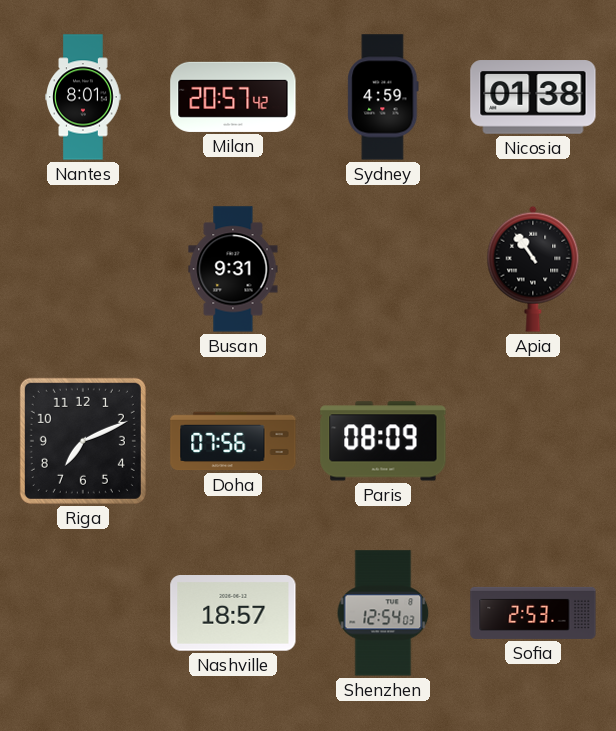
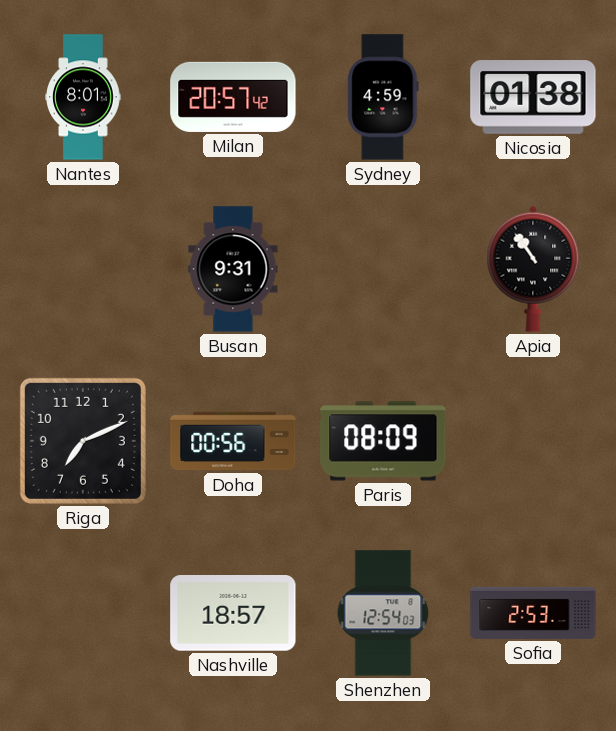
Doha: 07:56 -> 00:56
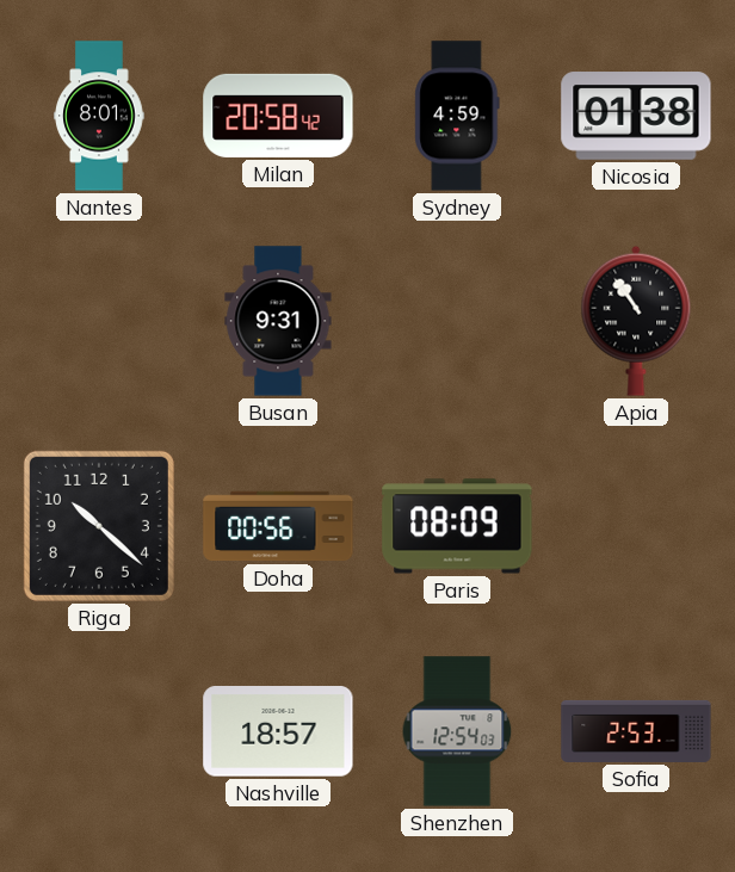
Milan: 20:57 -> 20:58
Riga: 7:11 -> 10:22
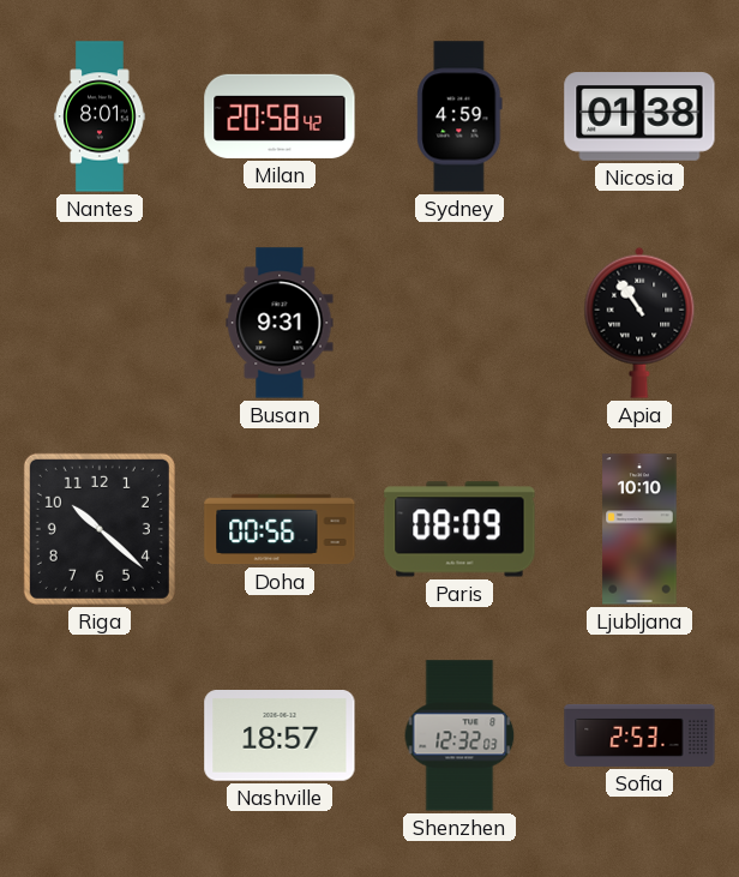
Ljubljana: none -> 10:10
Shenzhen: 12:54 -> 12:32
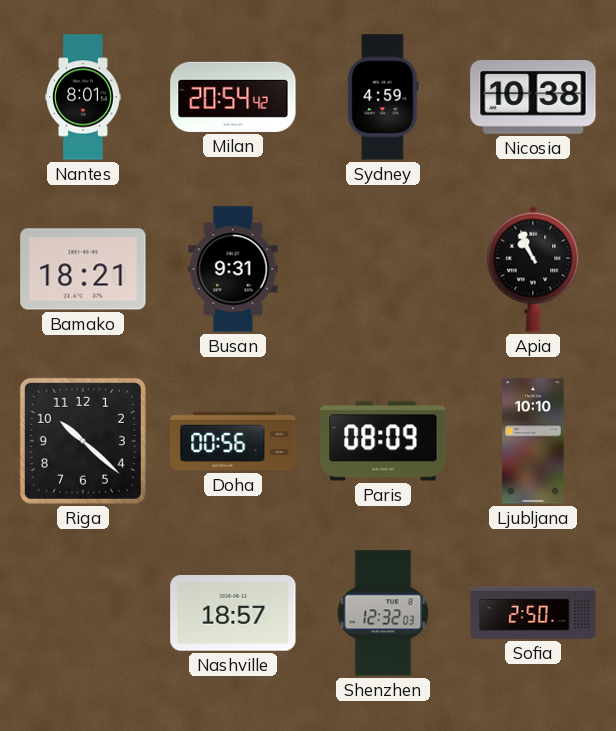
Milan: 20:58 -> 20:54
Nicosia: 01:38 -> 10:38
Bamako: none -> 18:21
Apia: 10:54 -> 10:56
Sofia: 2:53 -> 2:50
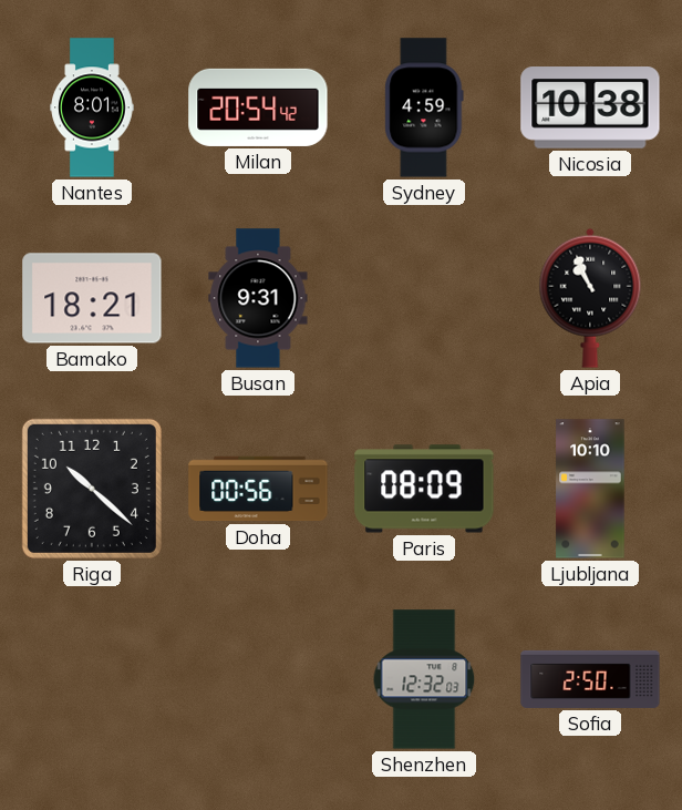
Nashville: 18:57 -> none
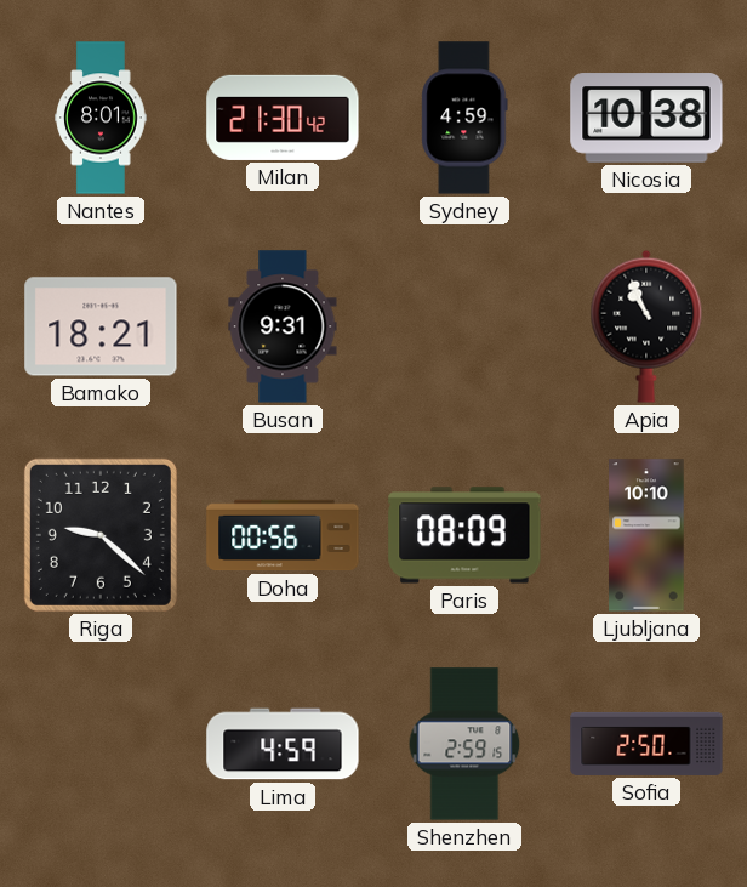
Milan: 20:54 -> 21:30
Riga: 10:22 -> 9:22
Lima: none -> 4:59
Shenzhen: 12:32 -> 2:59
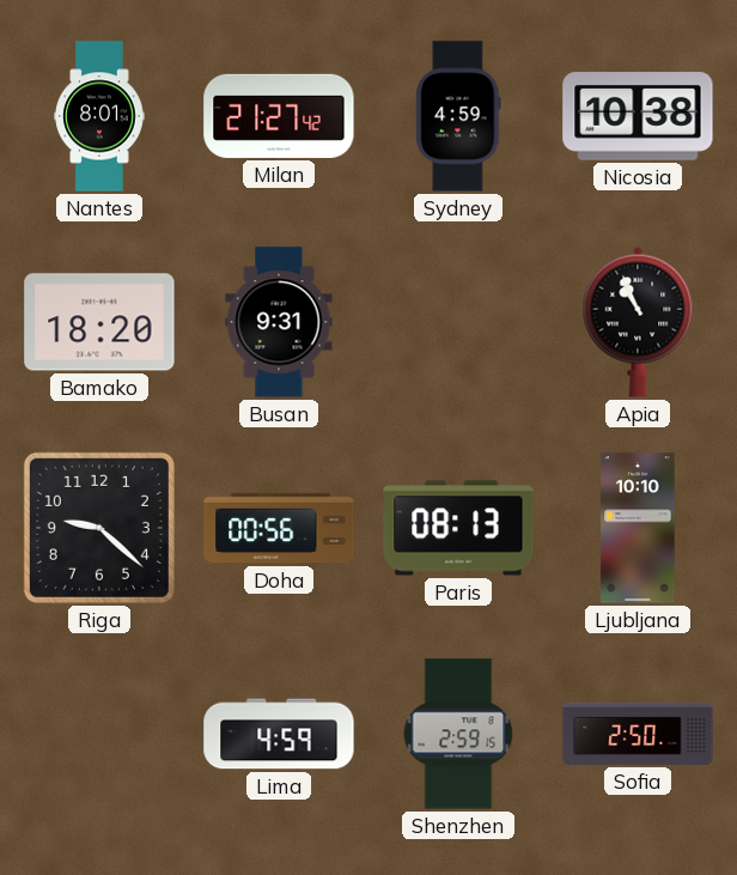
Milan: 21:30 -> 21:27
Bamako: 18:21 -> 18:20
Paris: 08:09 -> 08:13
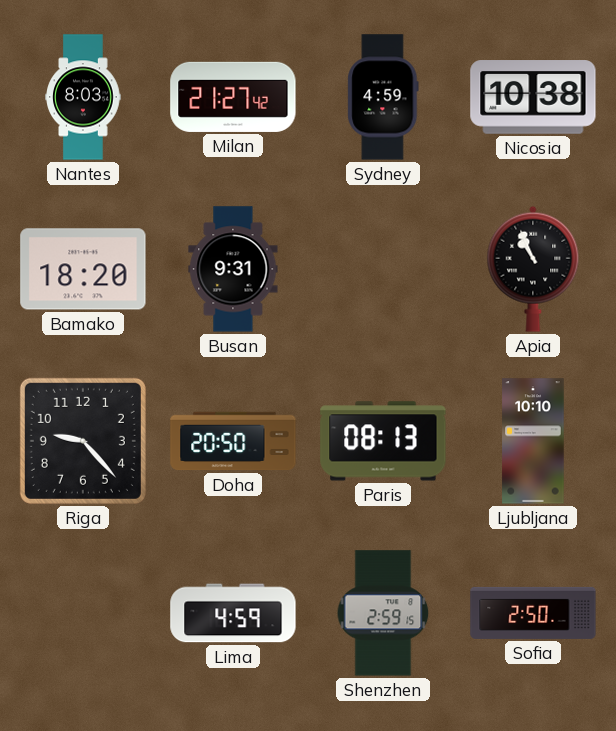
Nantes: 8:01 -> 8:03
Riga: 9:22 -> 9:23
Doha: 00:56 -> 20:50
